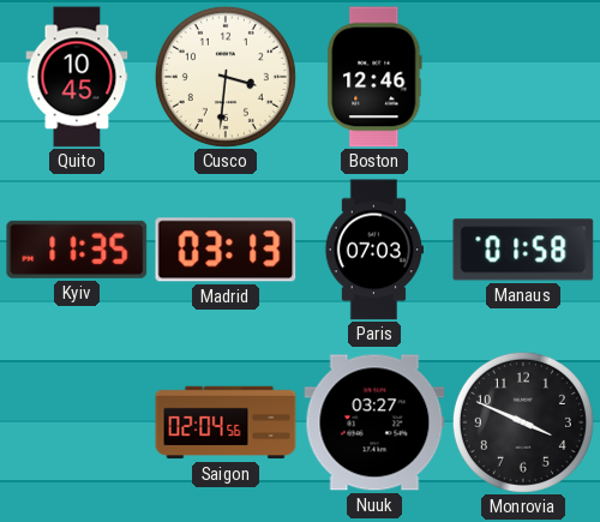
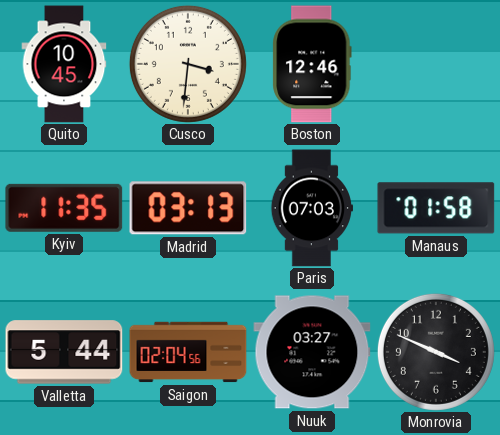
Valletta: none -> 5:44
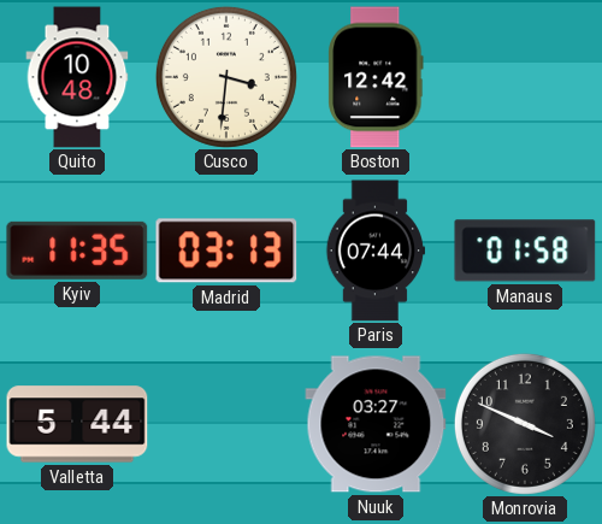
Quito: 10:45 -> 10:48
Boston: 12:46 -> 12:42
Paris: 07:03 -> 07:44
Saigon: 02:04 -> none
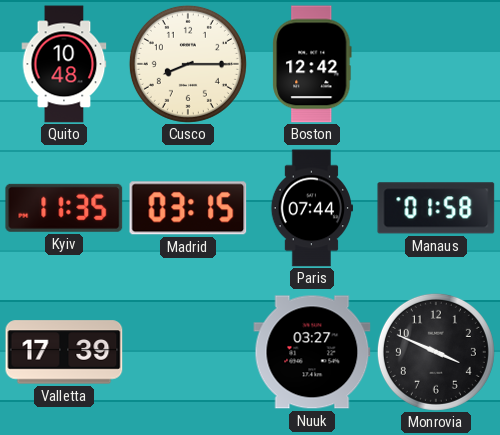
Cusco: 3:31 -> 8:15
Madrid: 03:13 -> 03:15
Valletta: 5:44 -> 17:39
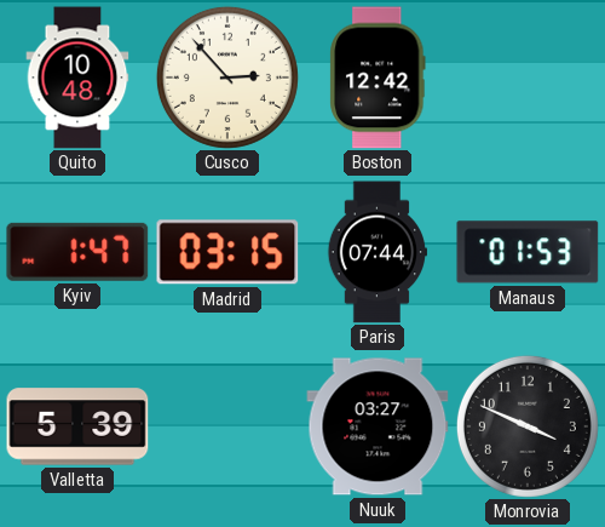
Cusco: 8:15 -> 2:53
Kyiv: 11:35 -> 1:47
Manaus: 01:58 -> 01:53
Valletta: 17:39 -> 5:39
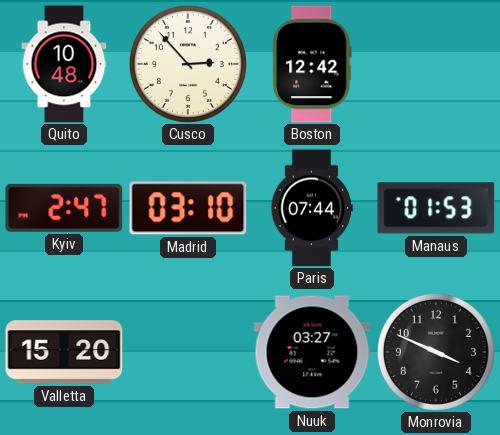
Kyiv: 1:47 -> 2:47
Madrid: 03:15 -> 03:10
Valletta: 5:39 -> 15:20
